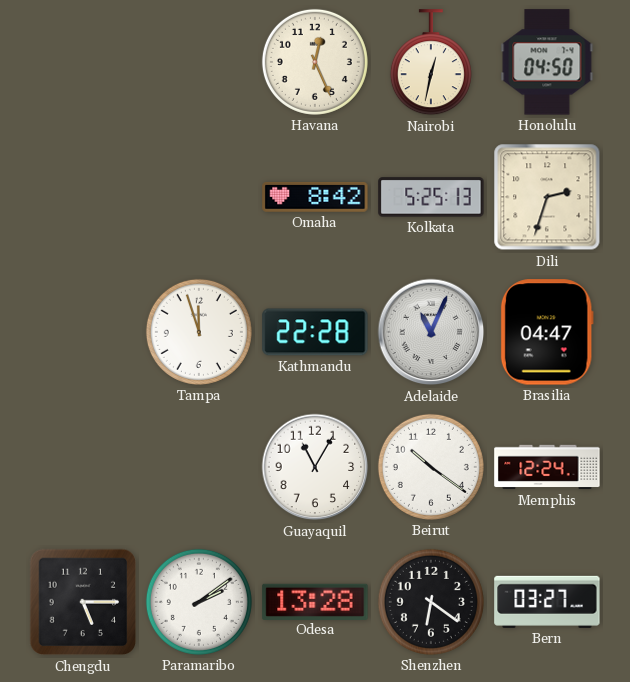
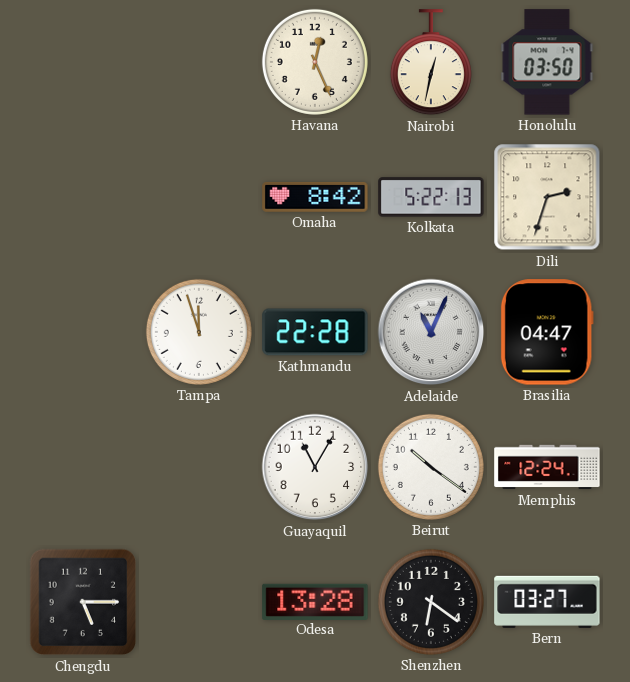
Honolulu: 04:50 -> 03:50
Kolkata: 5:25 -> 5:22
Paramaribo: 2:09 -> none
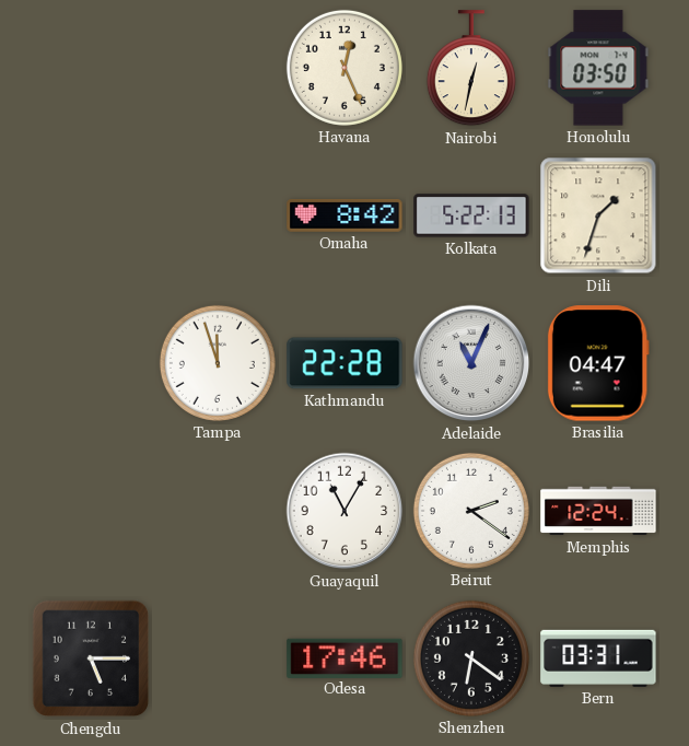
Dili: 2:33 -> 1:33
Beirut: 10:21 -> 2:21
Odesa: 13:28 -> 17:46
Bern: 03:27 -> 03:31
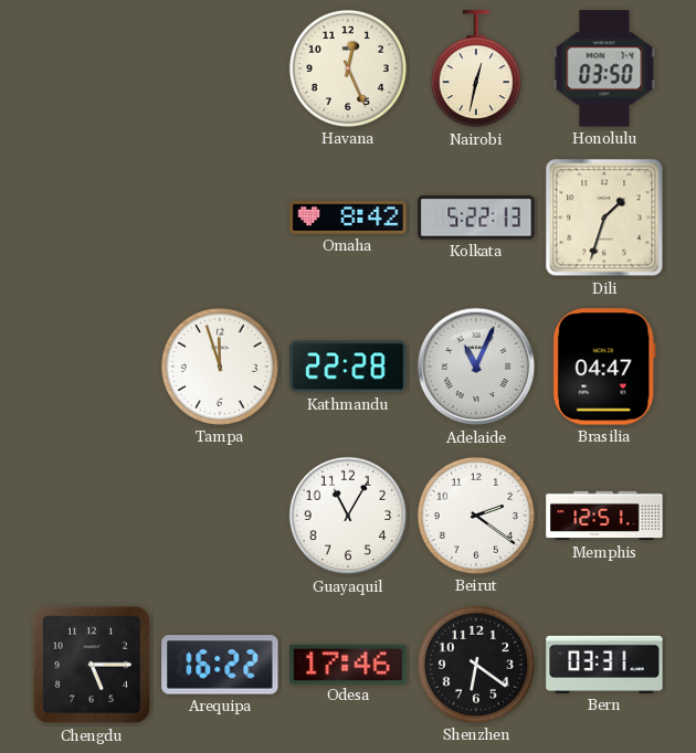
Memphis: 12:24 -> 12:51
Arequipa: none -> 16:22
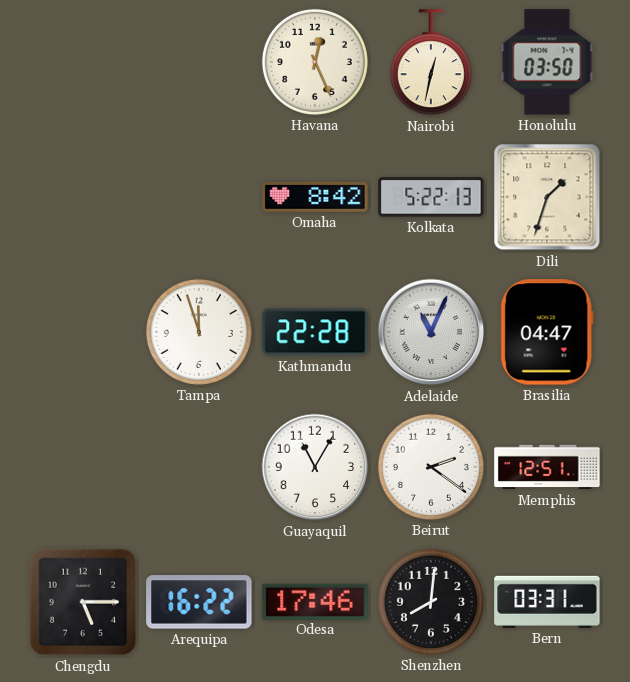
Shenzhen: 6:21 -> 8:01
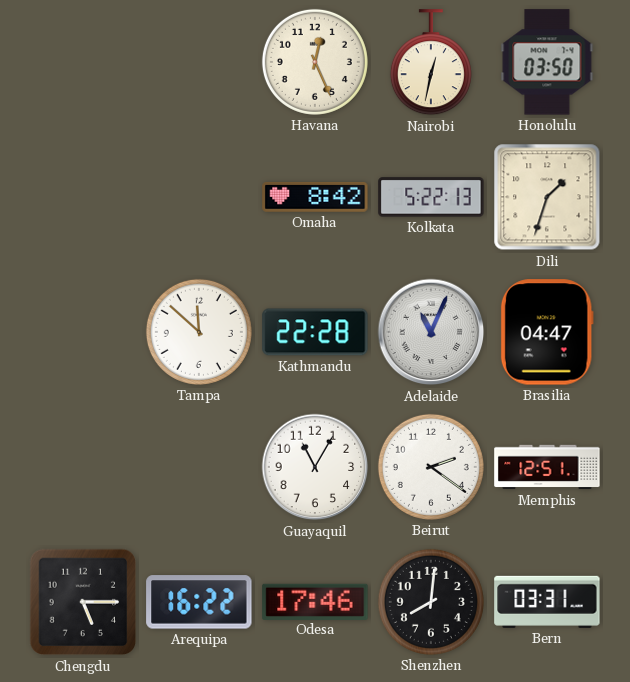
Tampa: 11:57 -> 11:52
